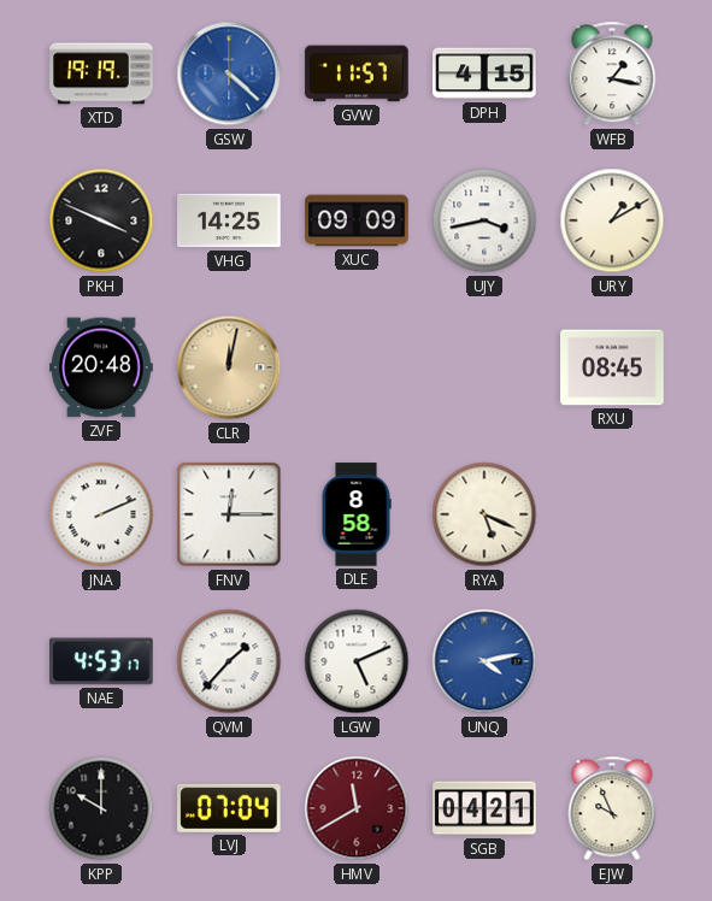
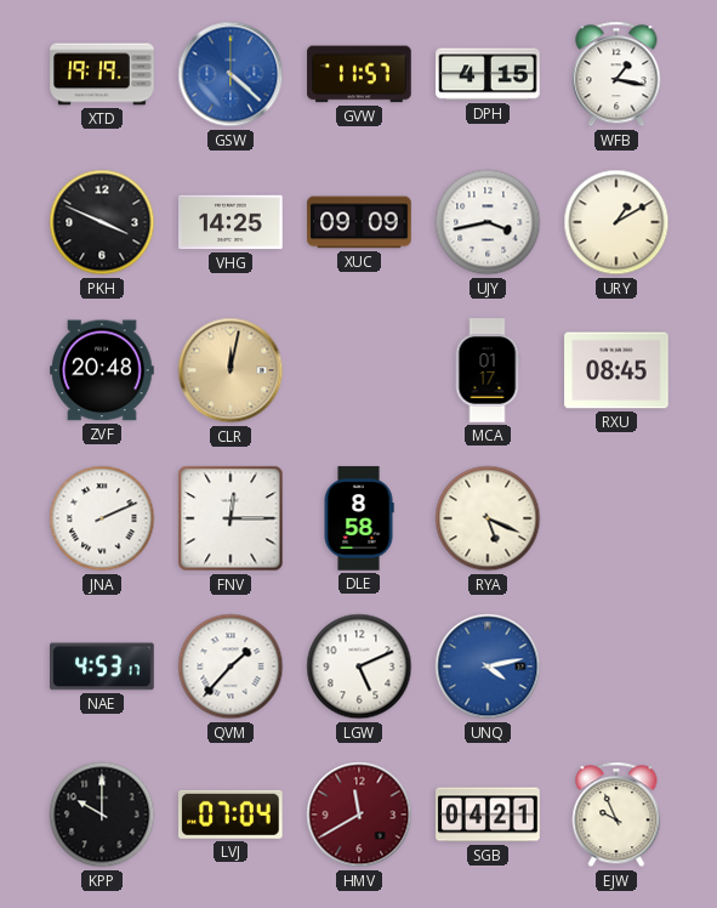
MCA: none -> 01:17
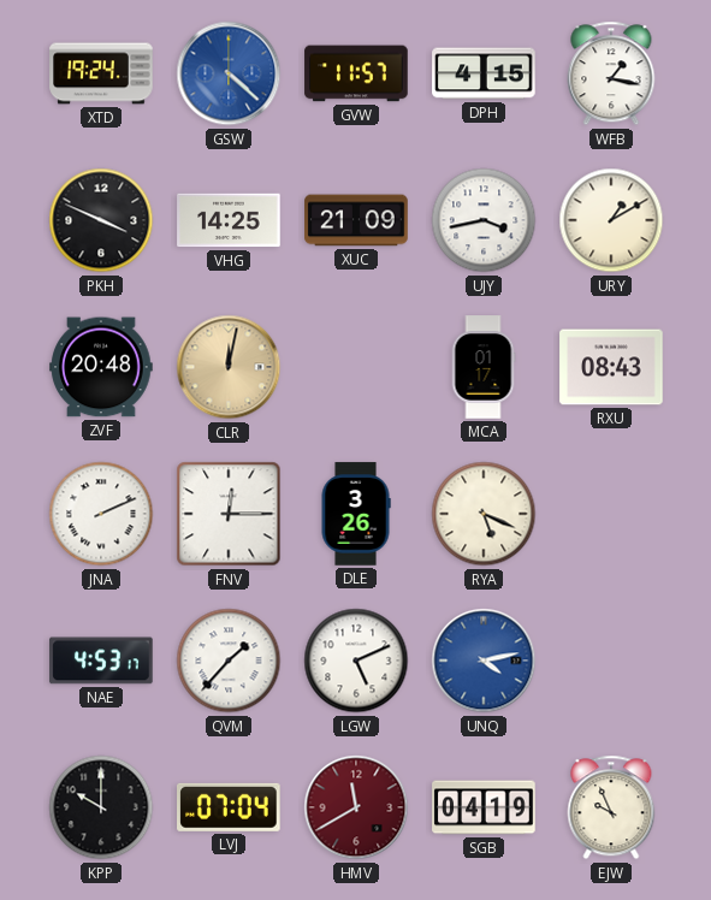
XTD: 19:19 -> 19:24
XUC: 09:09 -> 21:09
RXU: 08:45 -> 08:43
DLE: 8:58 -> 3:26
SGB: 04:21 -> 04:19
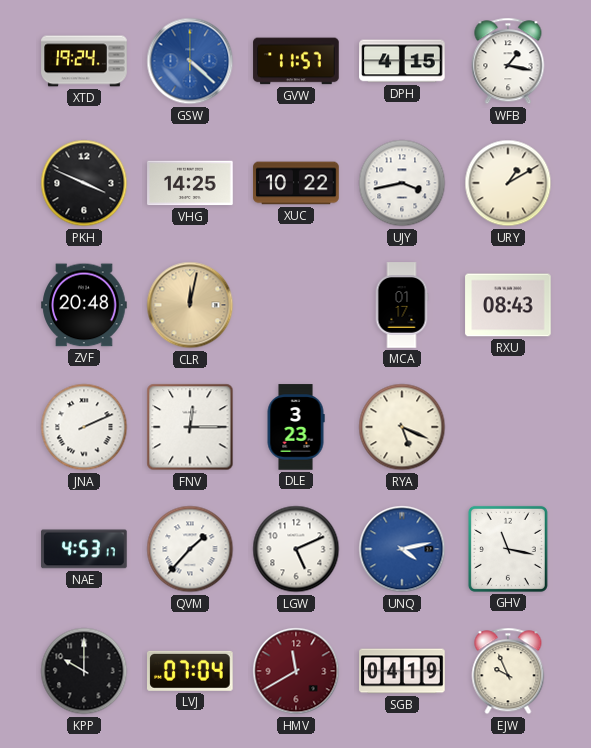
XUC: 21:09 -> 10:22
DLE: 3:26 -> 3:23
GHV: none -> 11:17
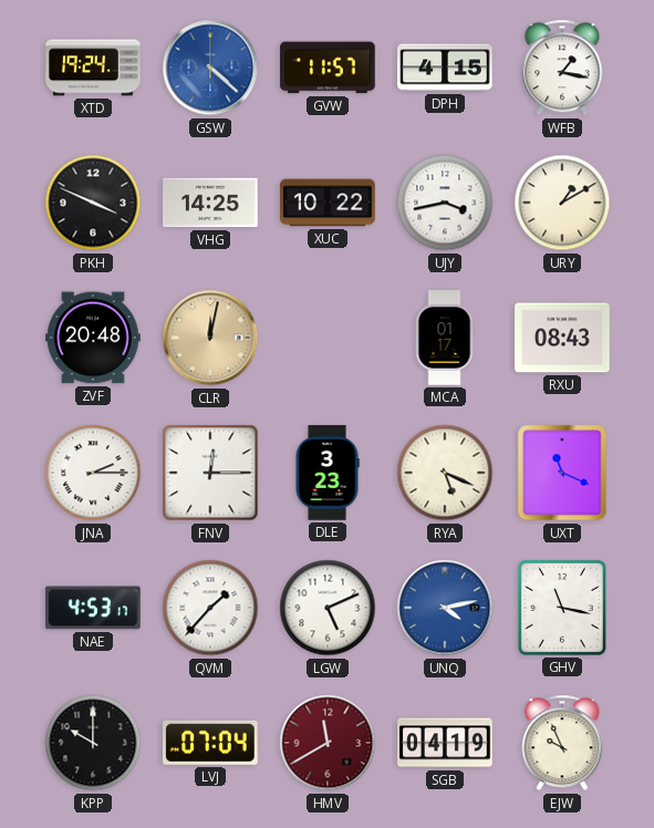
JNA: 2:11 -> 2:15
UXT: none -> 11:19
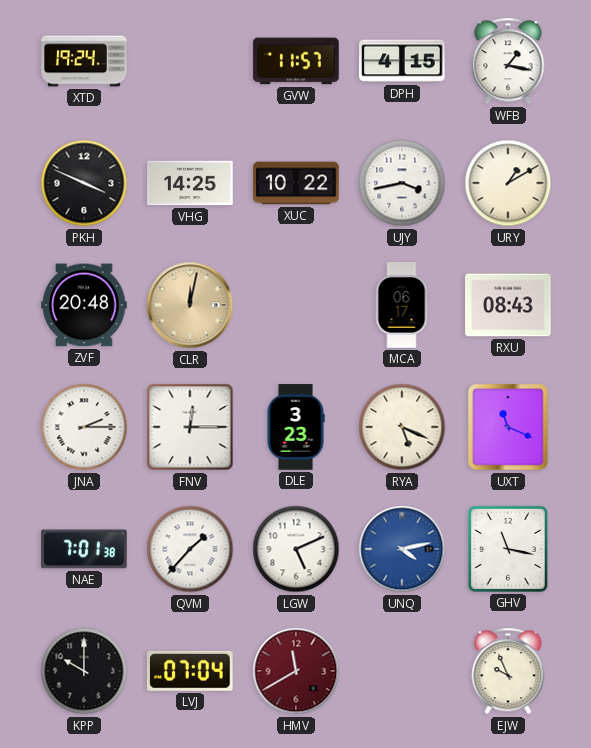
GSW: 4:22 -> none
MCA: 01:17 -> 06:17
NAE: 4:53 -> 7:01
SGB: 04:19 -> none
